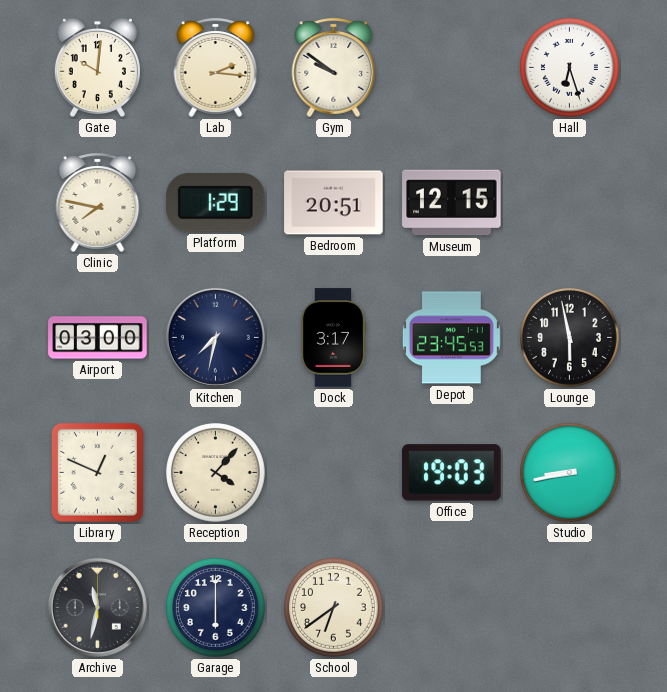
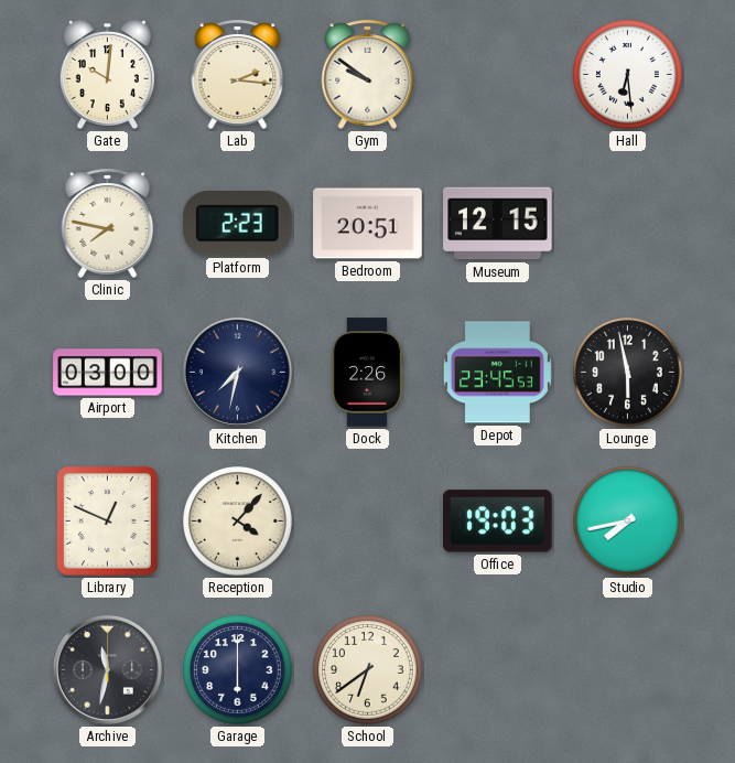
Hall: 6:27 -> 6:29
Platform: 1:29 -> 2:23
Dock: 3:17 -> 2:26
Studio: 8:43 -> 7:43
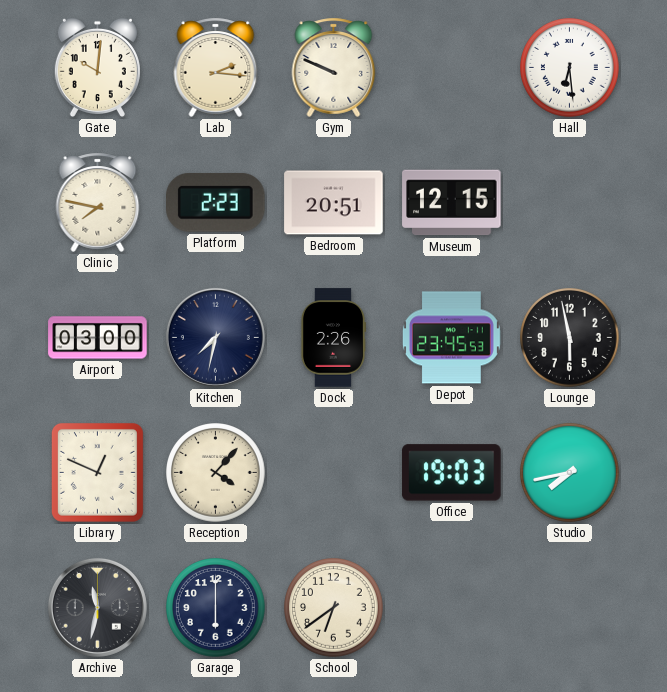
Gym: 9:51 -> 9:49
